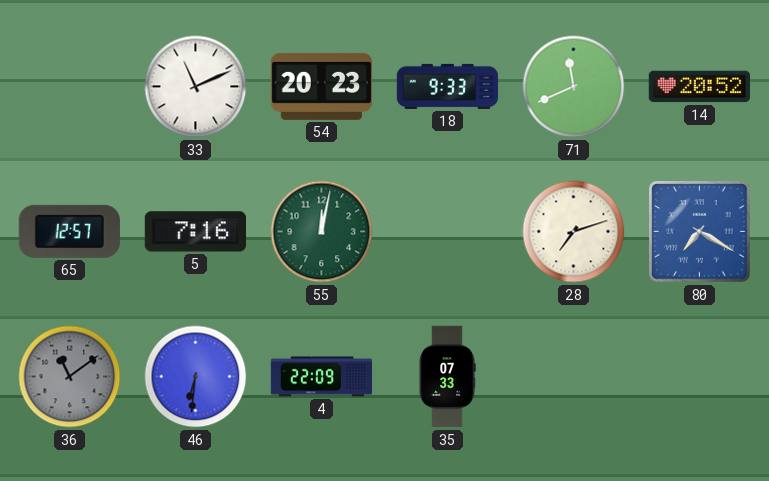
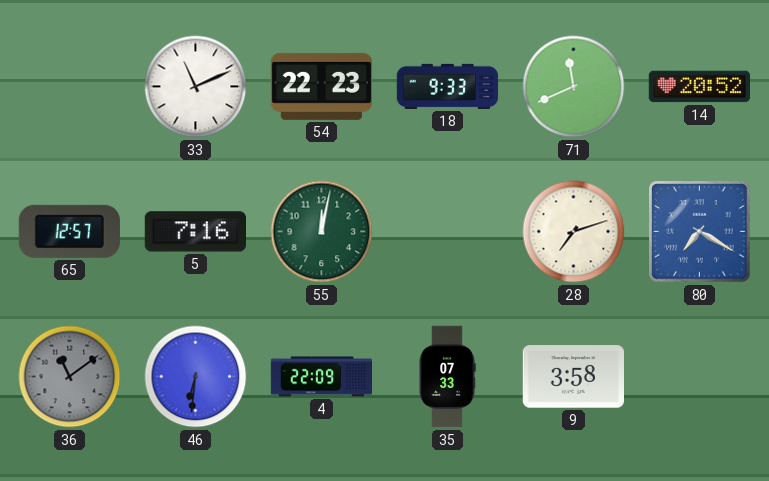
54: 20:23 -> 22:23
9: none -> 3:58
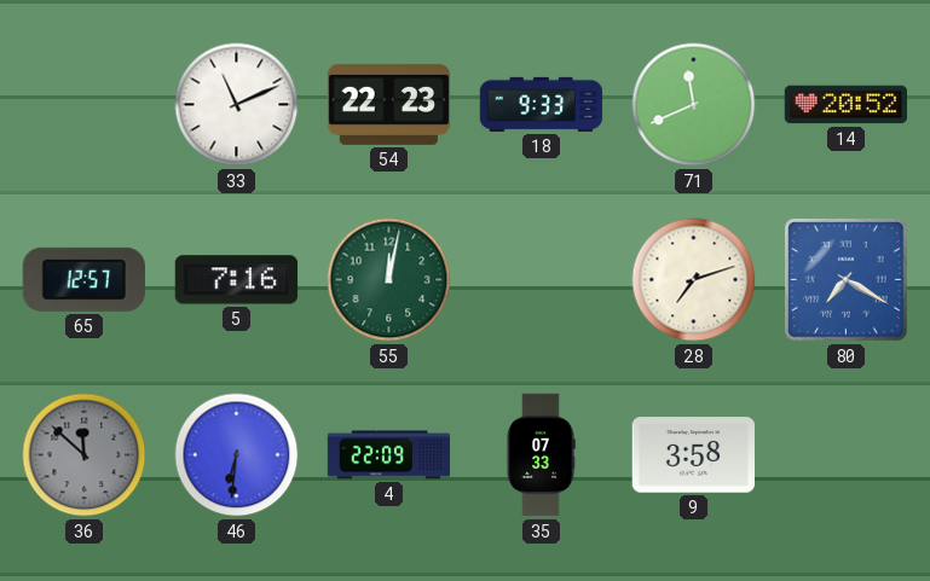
36: 11:09 -> 11:52
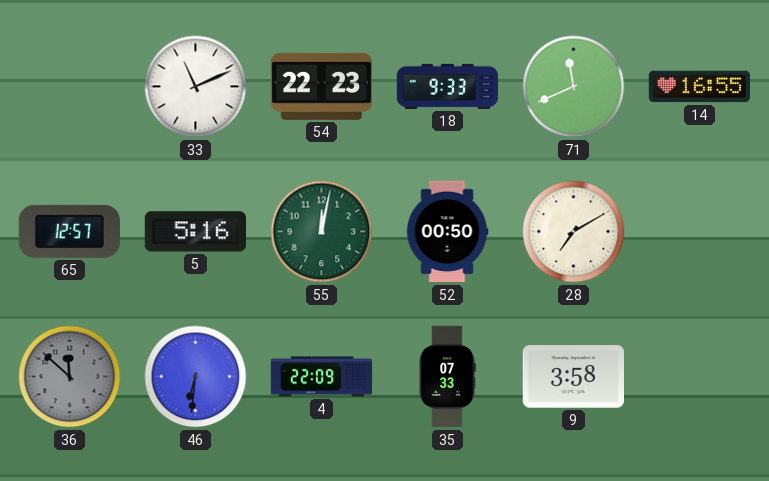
14: 20:52 -> 16:55
5: 7:16 -> 5:16
52: none -> 00:50
28: 7:12 -> 7:10
80: 7:20 -> none
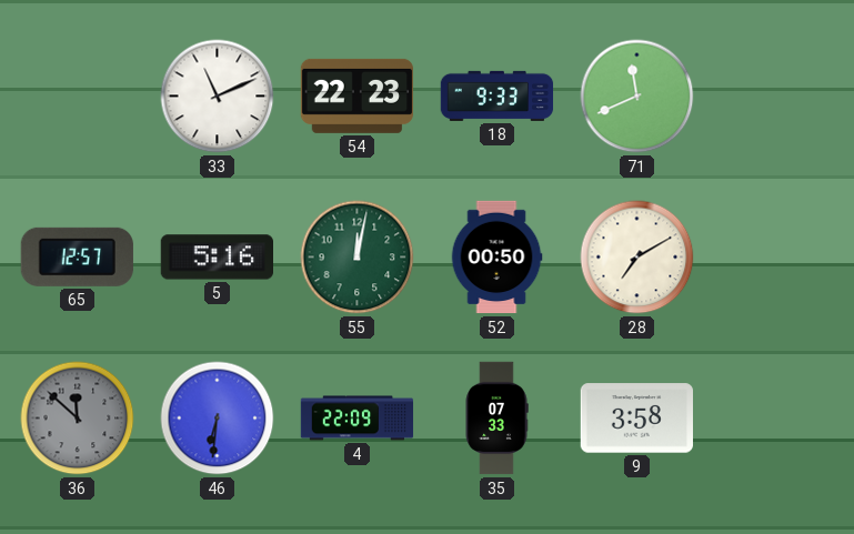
14: 16:55 -> none
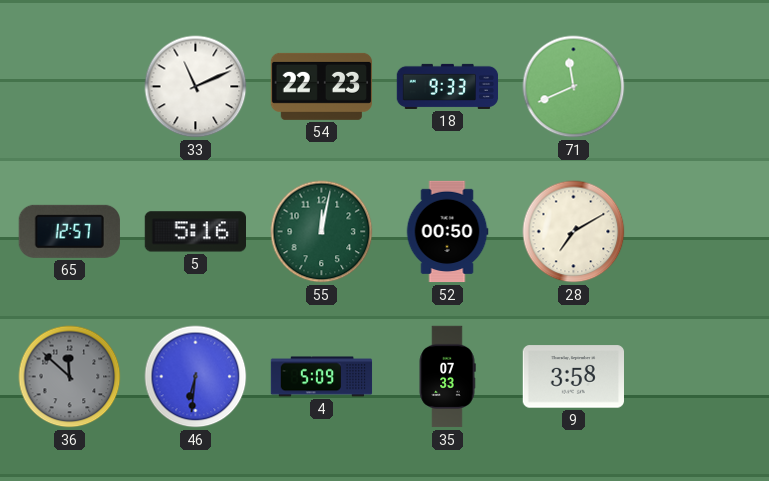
4: 22:09 -> 5:09
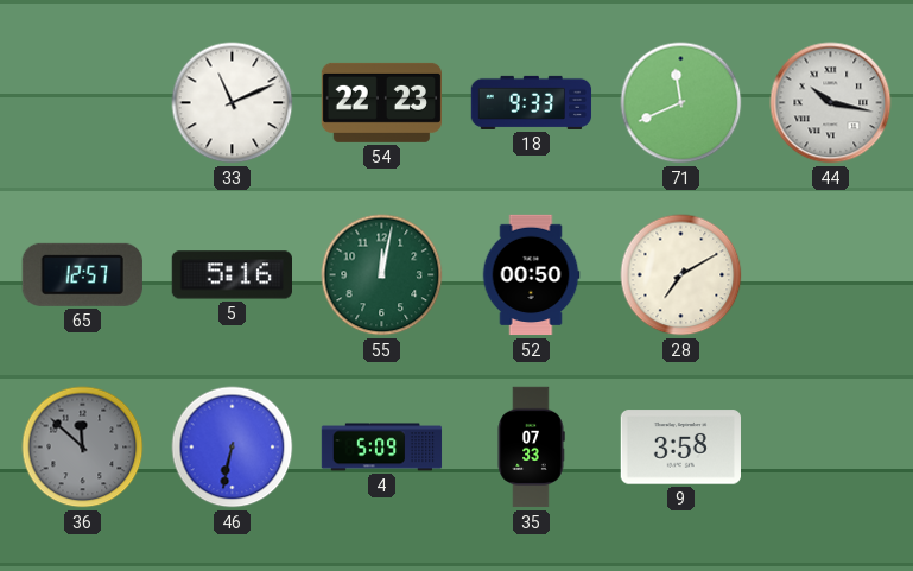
44: none -> 10:17
46: 6:31 -> 6:32
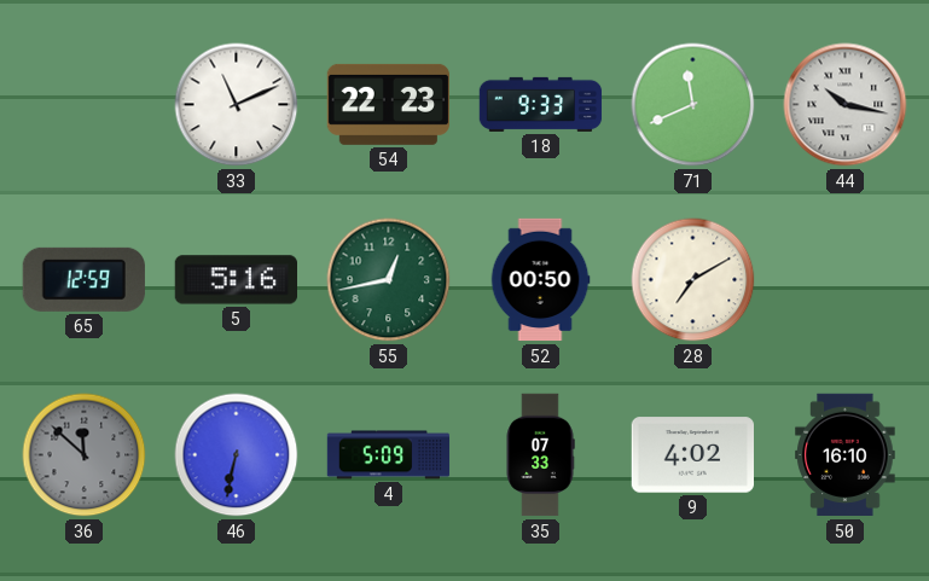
65: 12:57 -> 12:59
55: 12:02 -> 12:43
9: 3:58 -> 4:02
50: none -> 16:10
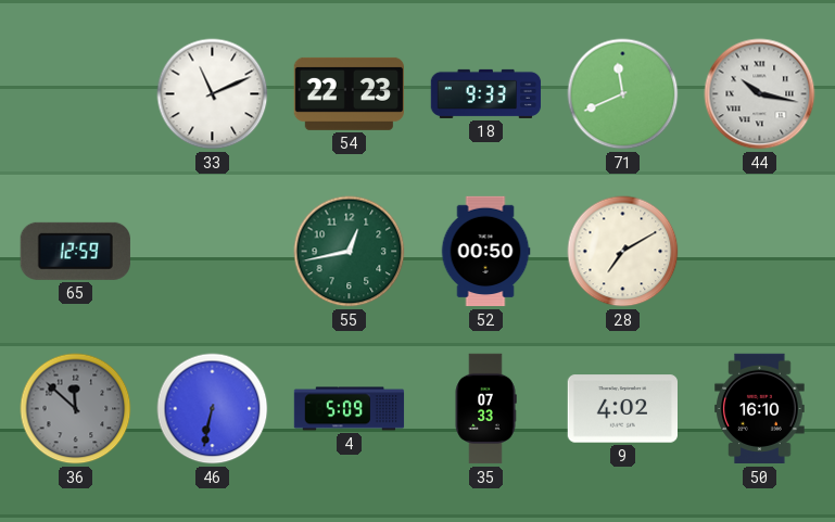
5: 5:16 -> none
